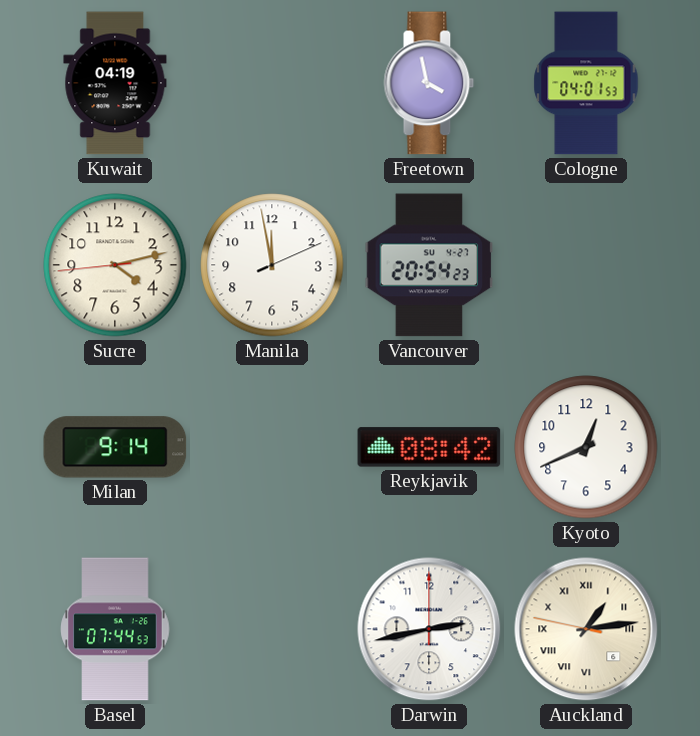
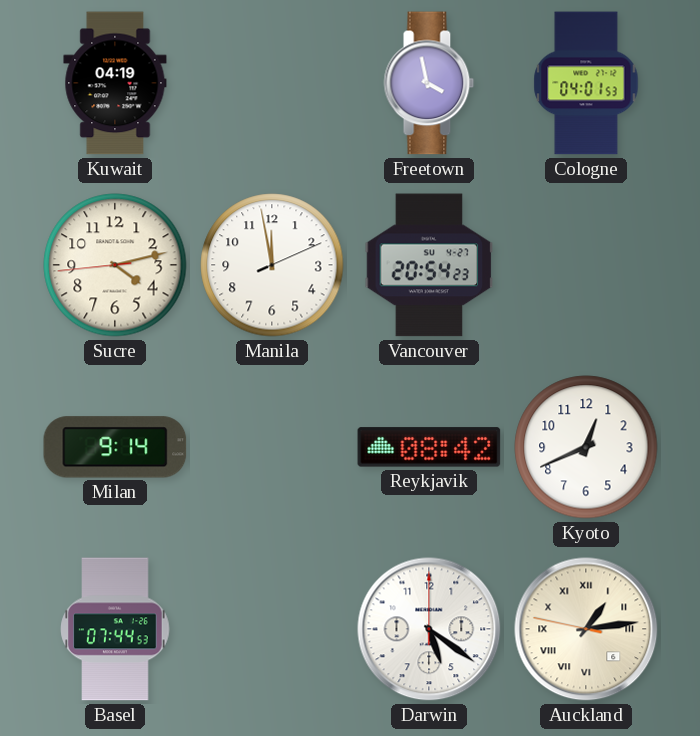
Darwin: 2:43 -> 5:21
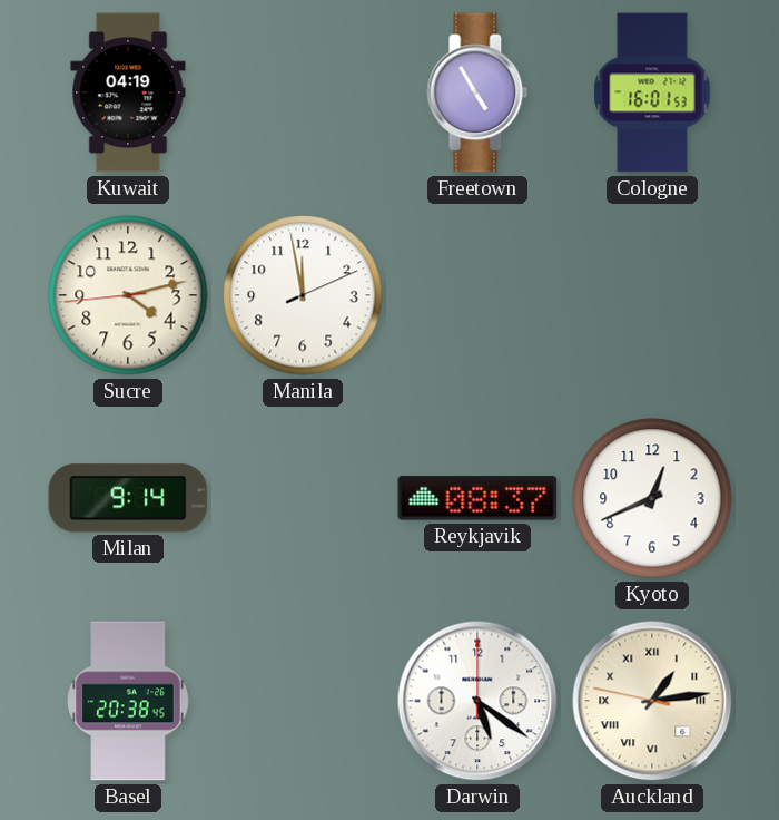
Freetown: 3:58 -> 4:55
Cologne: 04:01 -> 16:01
Vancouver: 20:54 -> none
Reykjavik: 08:42 -> 08:37
Basel: 07:44 -> 20:38
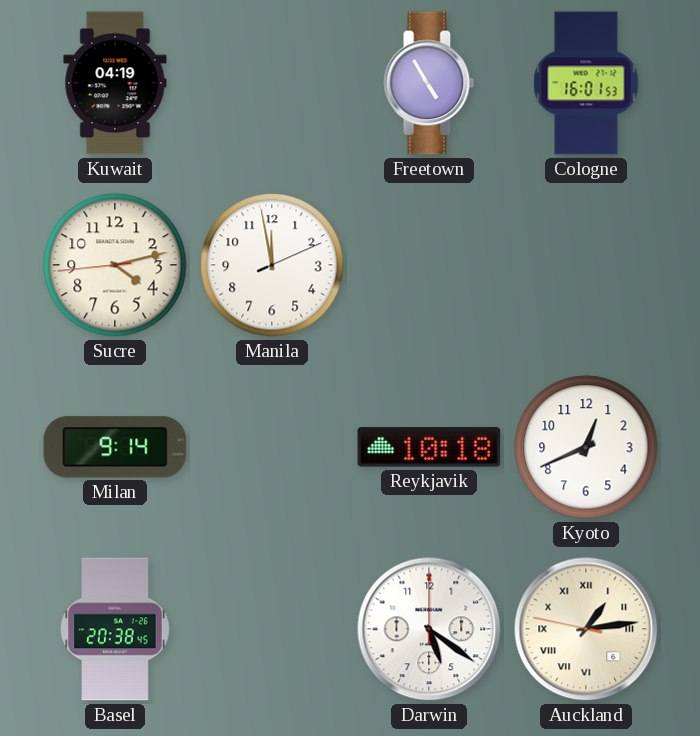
Reykjavik: 08:37 -> 10:18
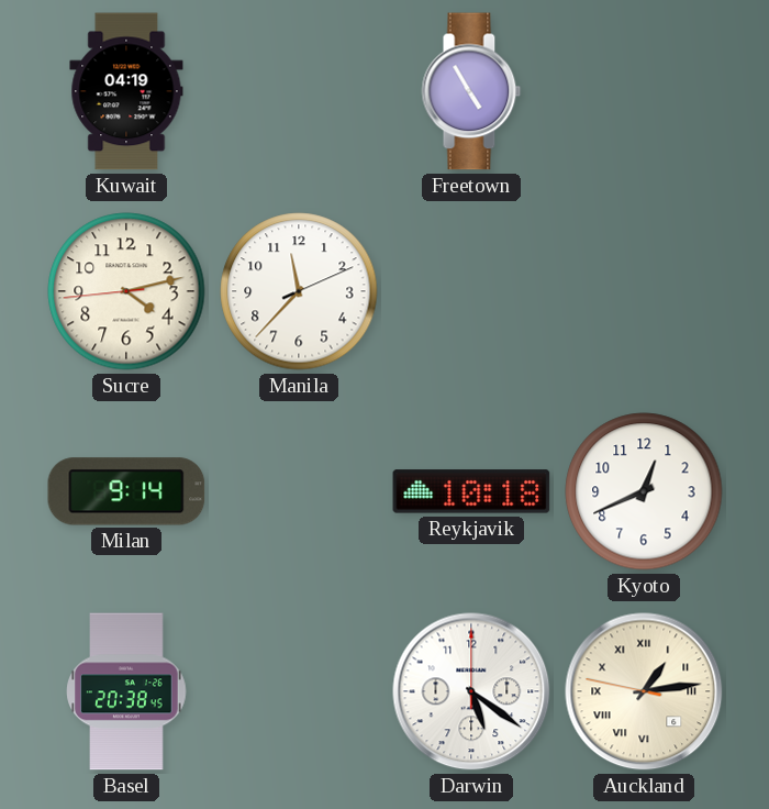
Cologne: 16:01 -> none
Manila: 11:58 -> 11:37
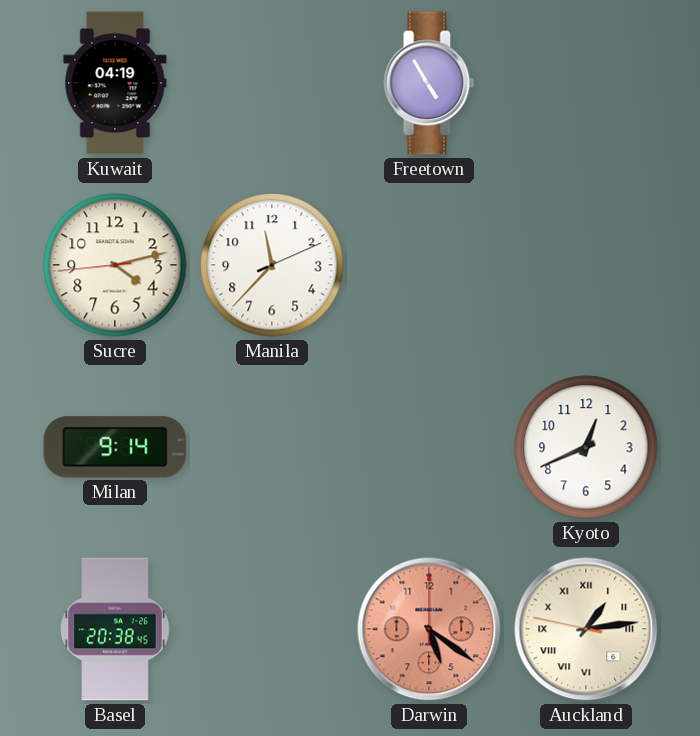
Reykjavik: 10:18 -> none
Darwin dial: white -> salmon
